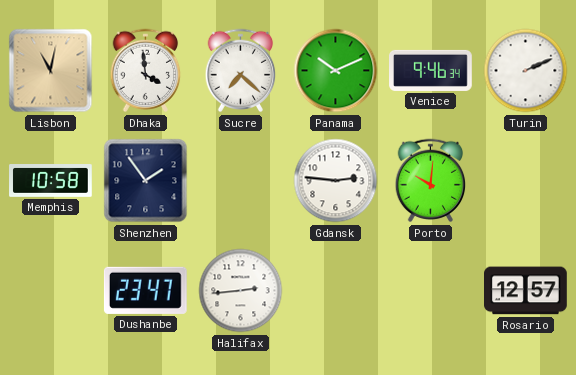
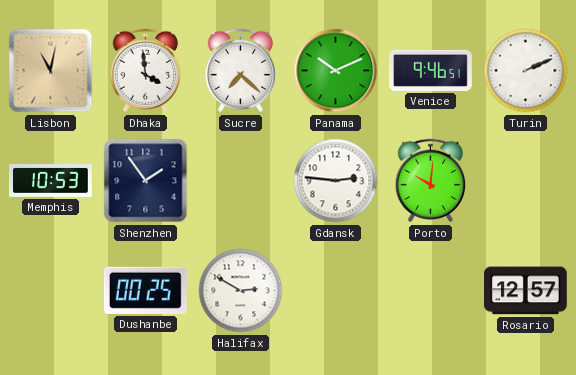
Venice: 9:46:34 -> 9:46:51
Memphis: 10:58 -> 10:53
Dushanbe: 23:47 -> 00:25
Halifax: 2:44 -> 2:50
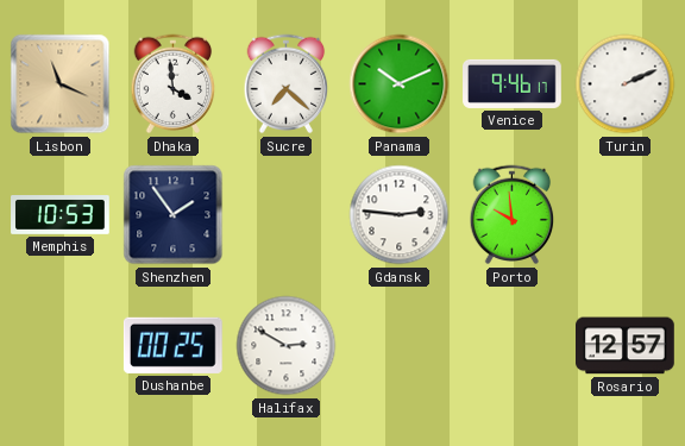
Lisbon: 11:02 -> 11:19
Venice: 9:46:51 -> 9:46:17
Porto: 10:01 -> 9:59
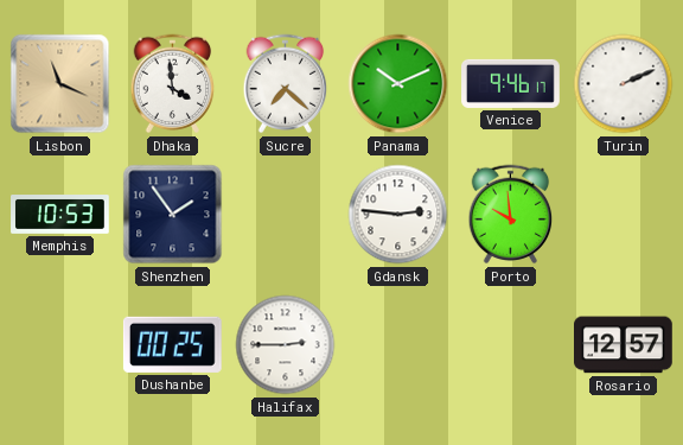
Halifax: 2:50 -> 2:45
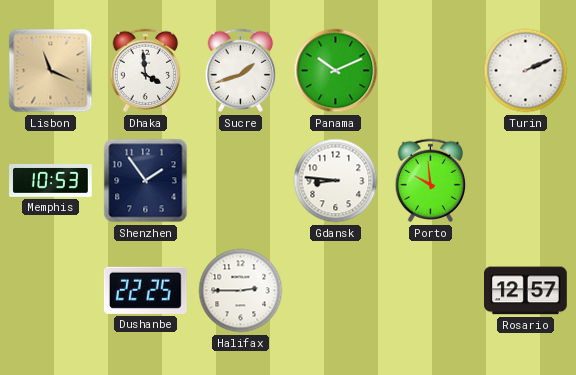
Sucre: 7:22 -> 1:42
Venice: 9:46 -> none
Gdansk: 2:46 -> 8:46
Dushanbe: 00:25 -> 22:25
